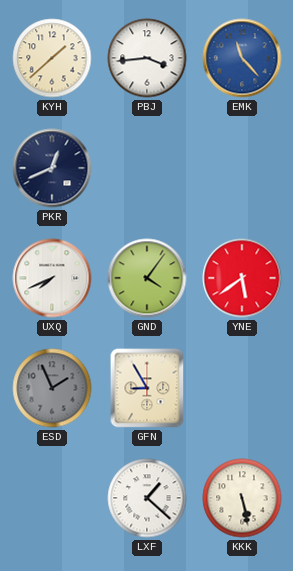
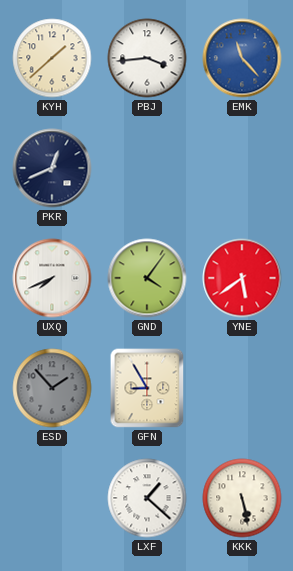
ESD: 1:56 -> 1:53
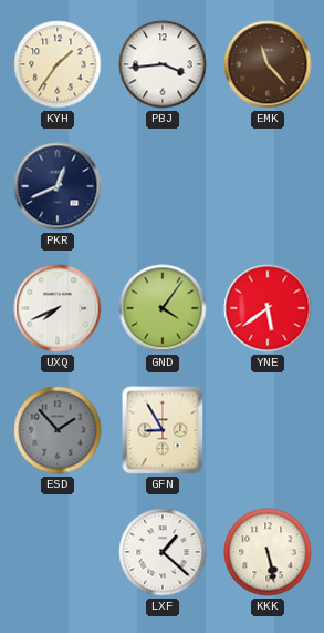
KYH: 1:38 -> 1:36
EMK dial: blue -> brown
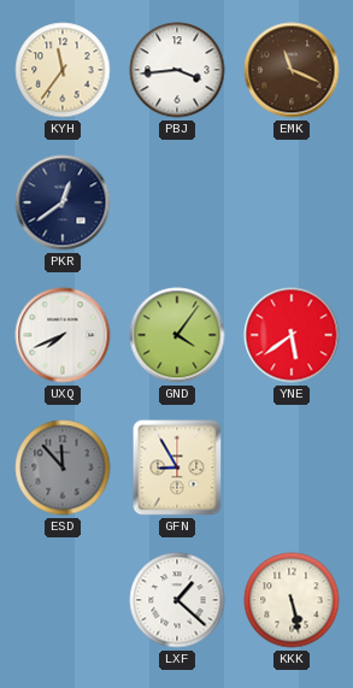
KYH: 1:36 -> 11:36
EMK: 11:23 -> 11:19
PKR: 12:41 -> 12:39
ESD: 1:53 -> 11:53
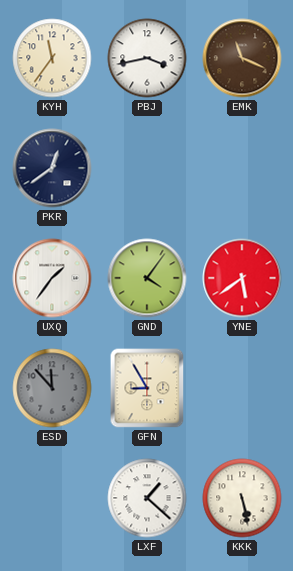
PBJ: 3:44 -> 3:43
UXQ: 7:41 -> 1:36
